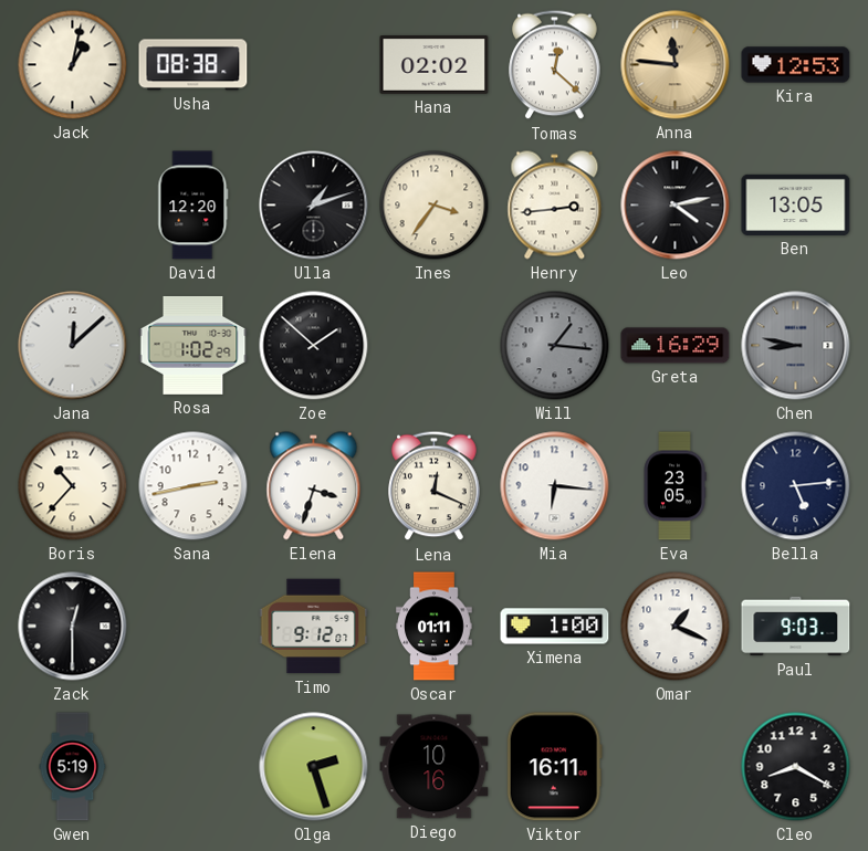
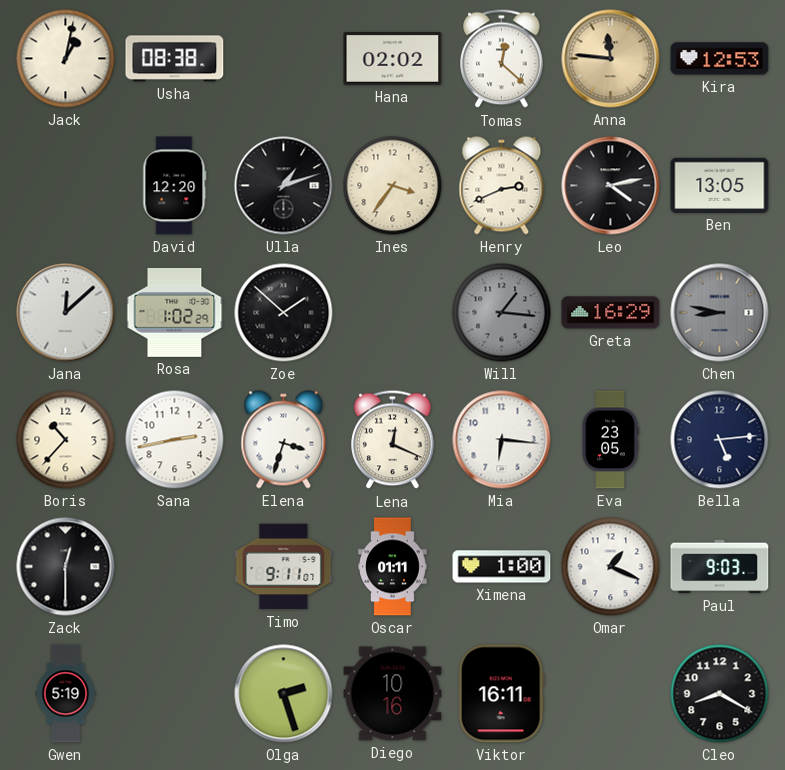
Henry: 2:44 -> 2:41
Timo: 9:12 -> 9:11
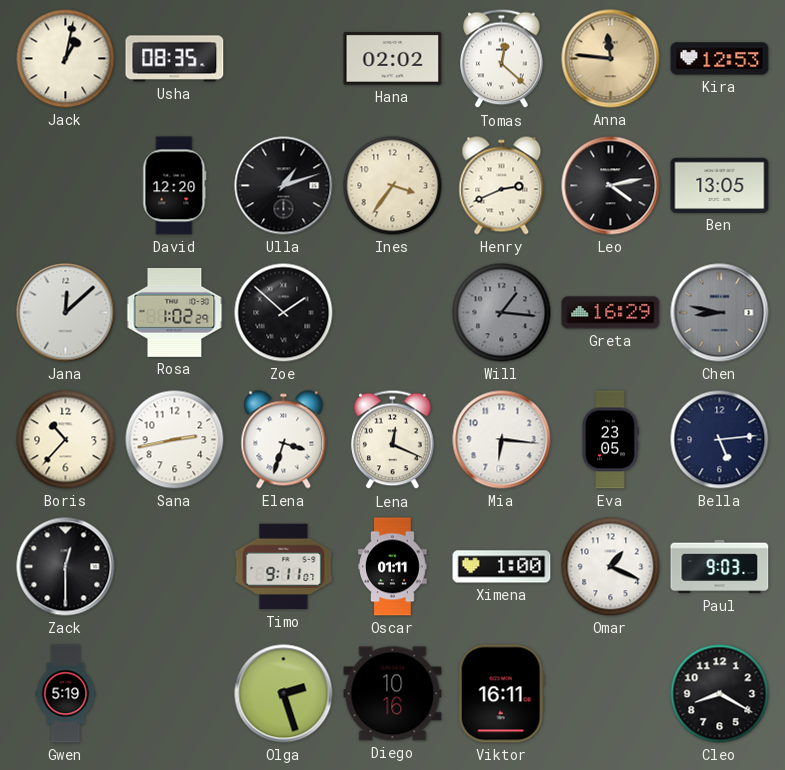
Usha: 08:38 -> 08:35
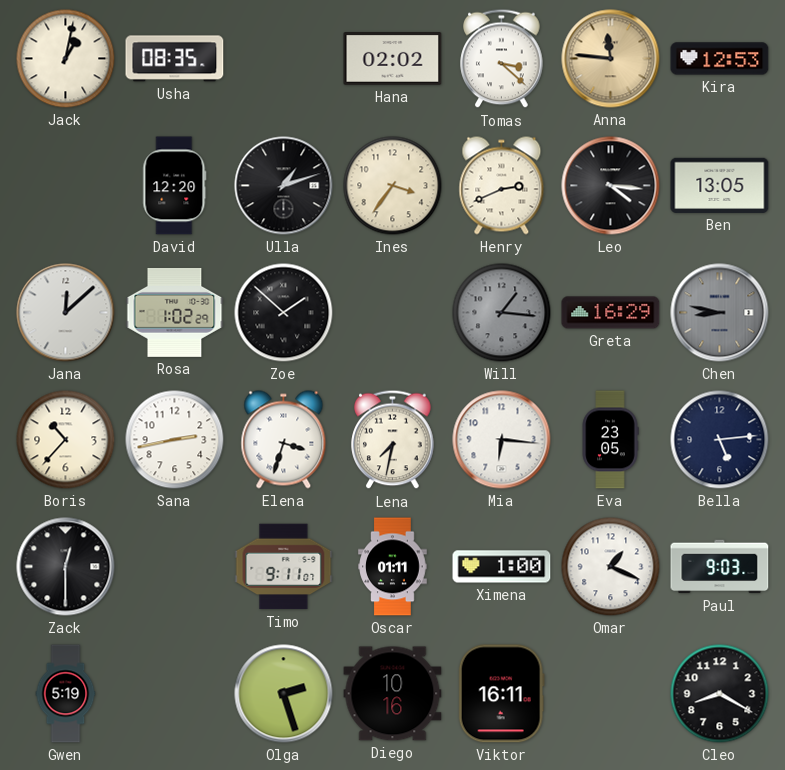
Tomas: 12:22 -> 3:22
Leo: 4:13 -> 4:16
Lena: 12:19 -> 7:32
